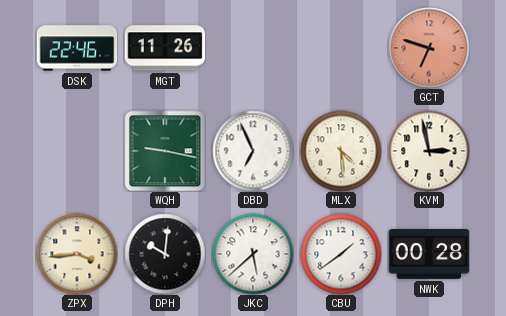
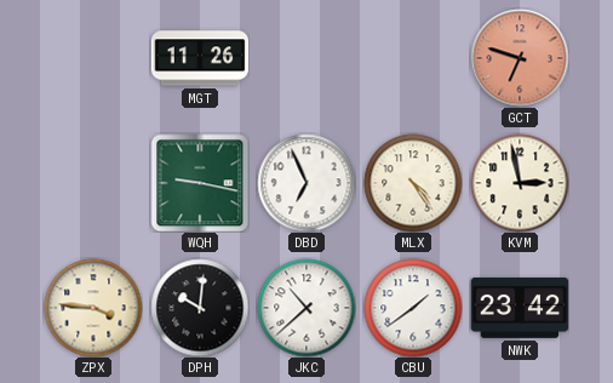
DSK: 22:46 -> none
MLX: 4:29 -> 4:24
ZPX: 3:44 -> 3:46
JKC: 5:38 -> 10:38
NWK: 00:28 -> 23:42
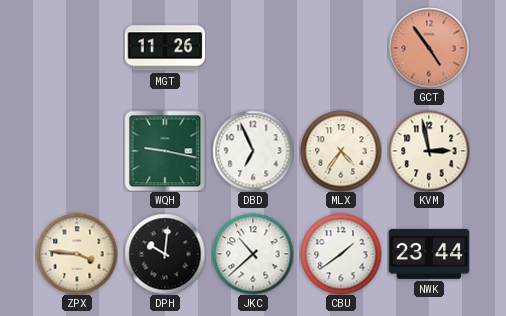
GCT: 6:48 -> 4:54
MLX: 4:24 -> 4:36
NWK: 23:42 -> 23:44
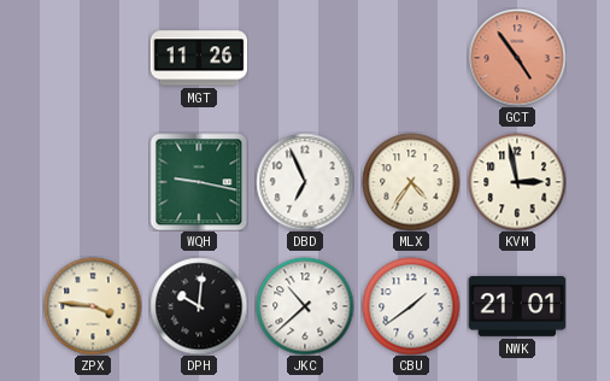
NWK: 23:44 -> 21:01
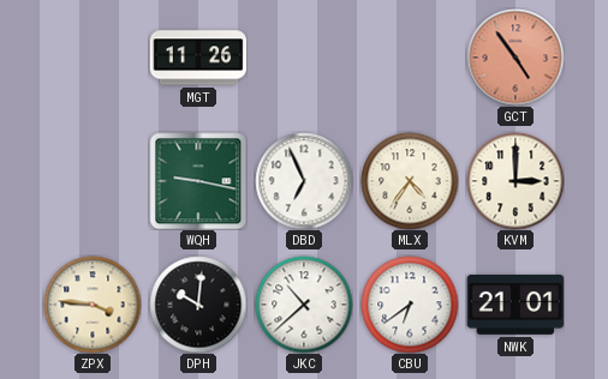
KVM: 2:58 -> 3:00
CBU: 1:39 -> 6:39
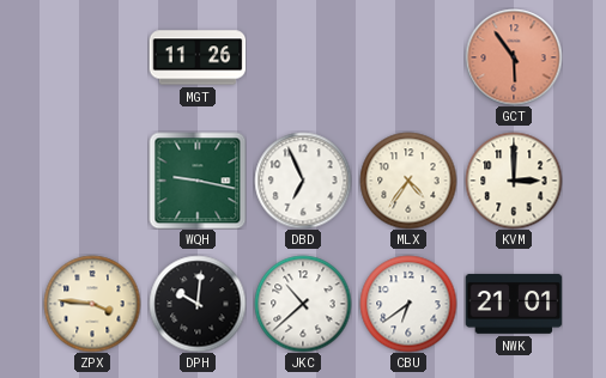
GCT: 4:54 -> 5:54
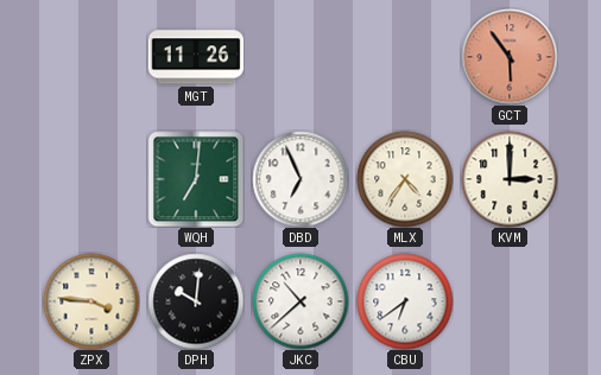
WQH: 9:17 -> 7:01
NWK: 21:01 -> none
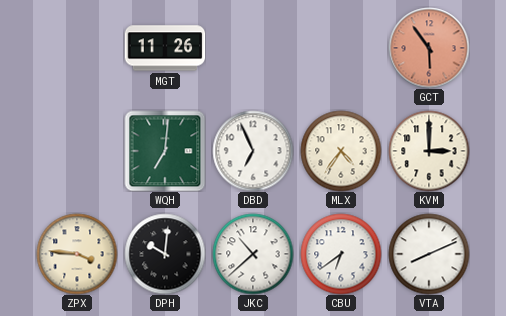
VTA: none -> 8:11
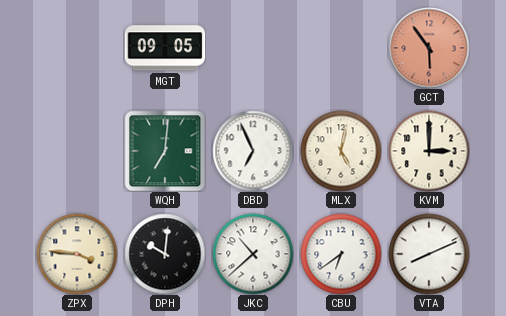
MGT: 11:26 -> 09:05
MLX: 4:36 -> 5:02
